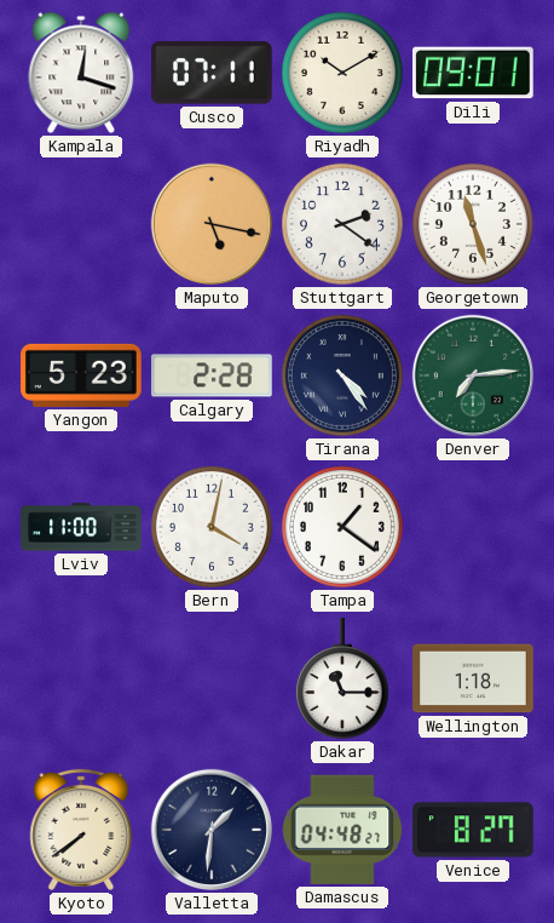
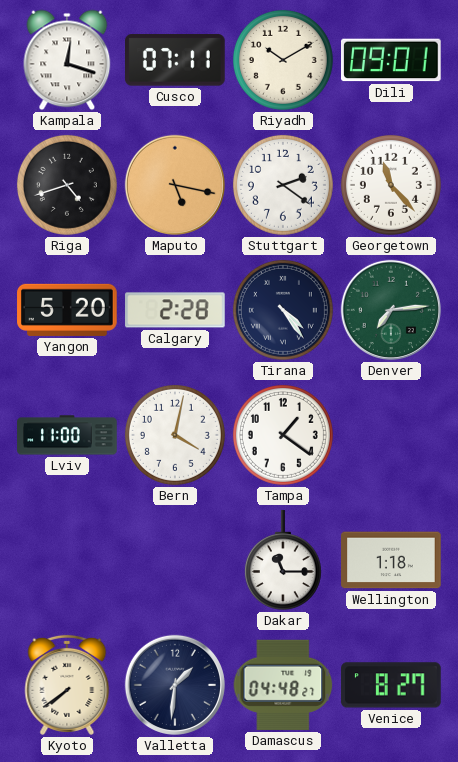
Riga: none -> 4:42
Georgetown: 11:27 -> 11:23
Yangon: 5:23 -> 5:20
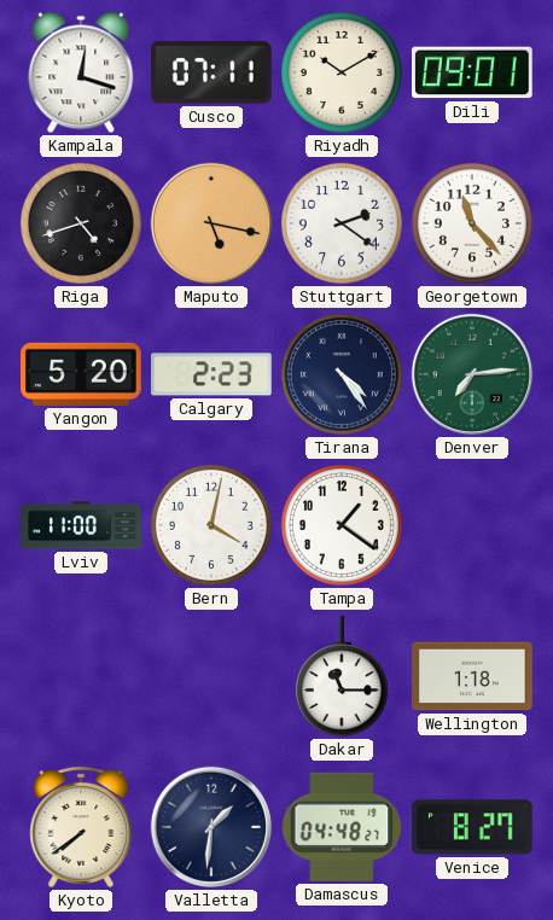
Calgary: 2:28 -> 2:23
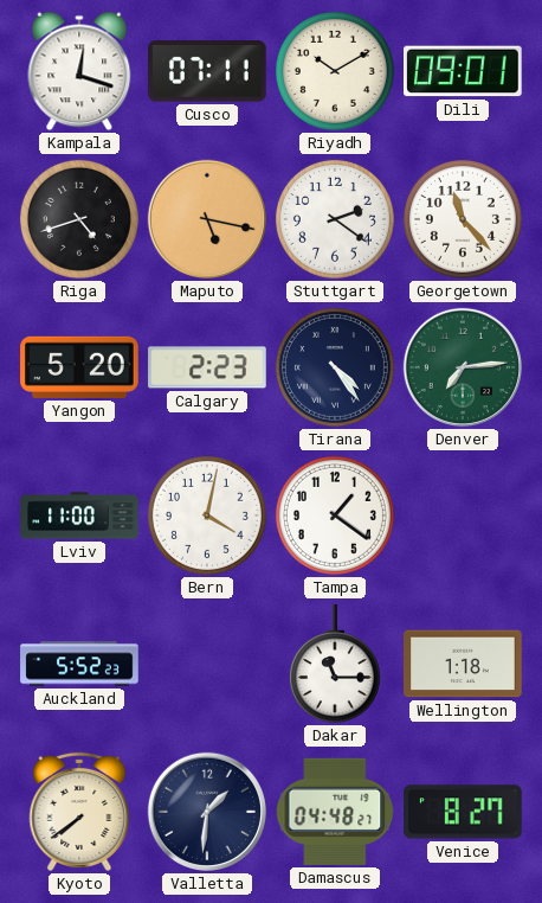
Auckland: none -> 5:52
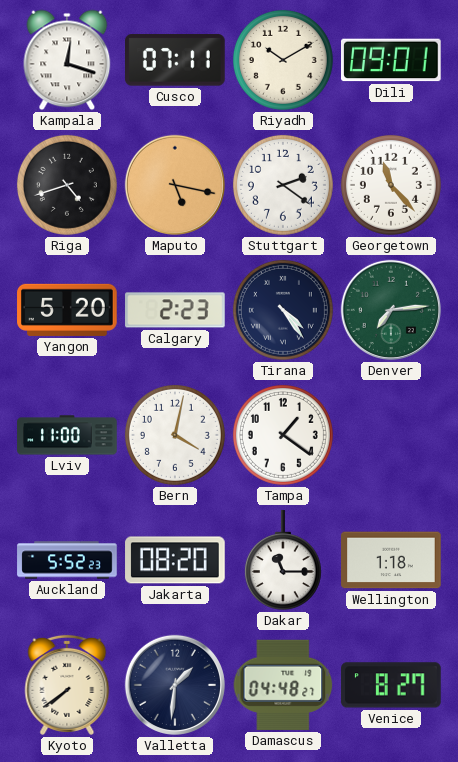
Jakarta: none -> 08:20
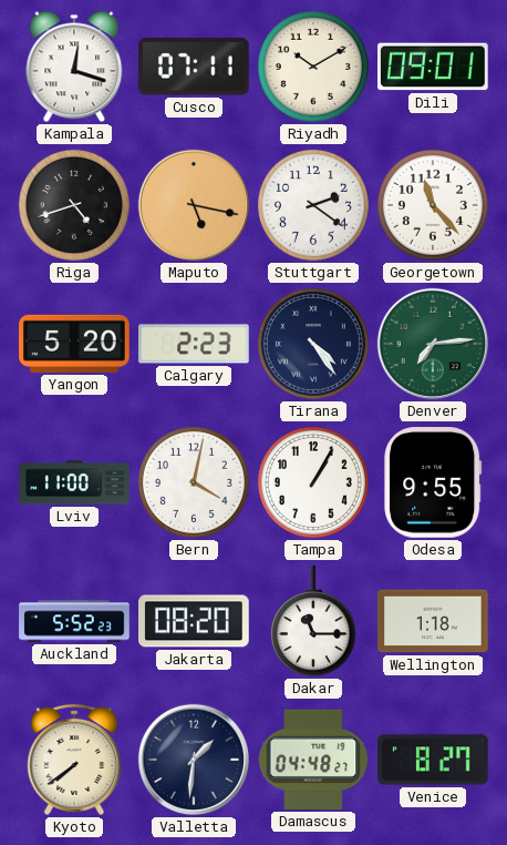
Tampa: 1:21 -> 1:05
Odesa: none -> 9:55
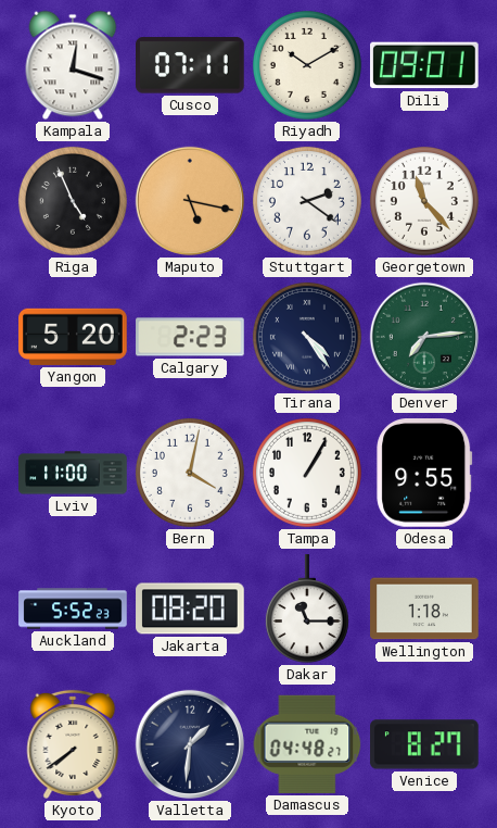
Riga: 4:42 -> 4:56
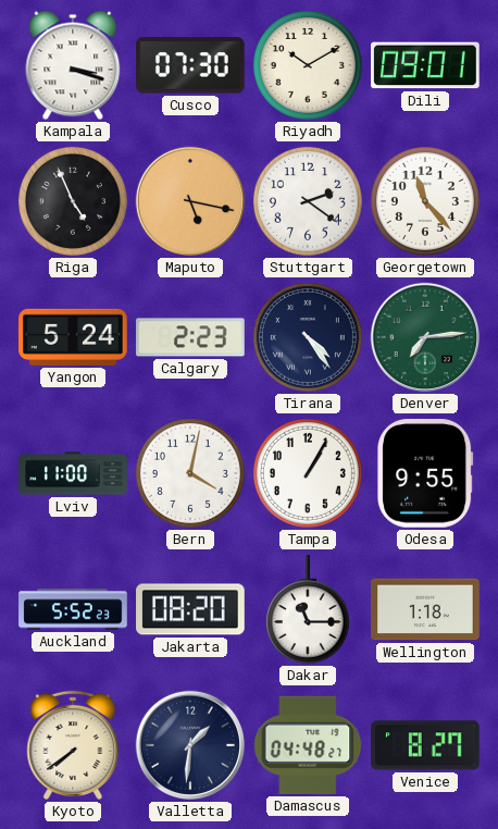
Kampala: 12:18 -> 3:18
Cusco: 07:11 -> 07:30
Yangon: 5:20 -> 5:24
